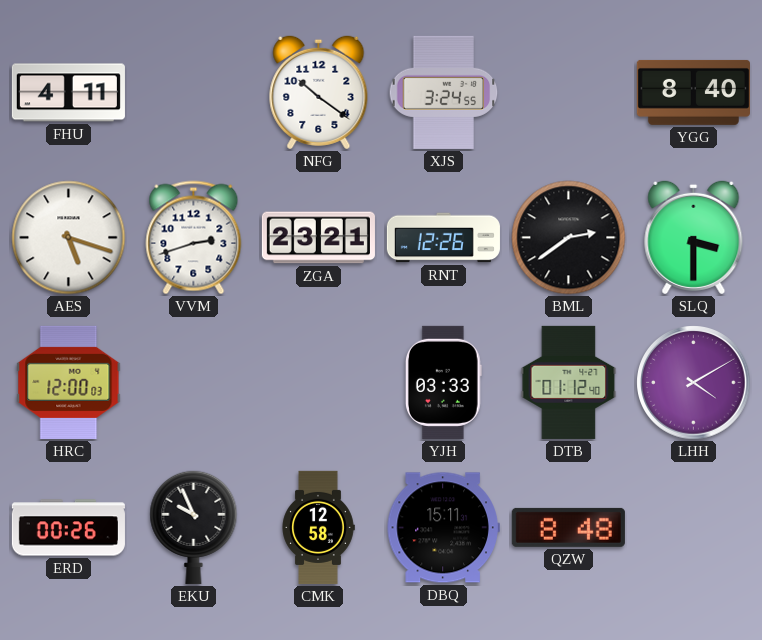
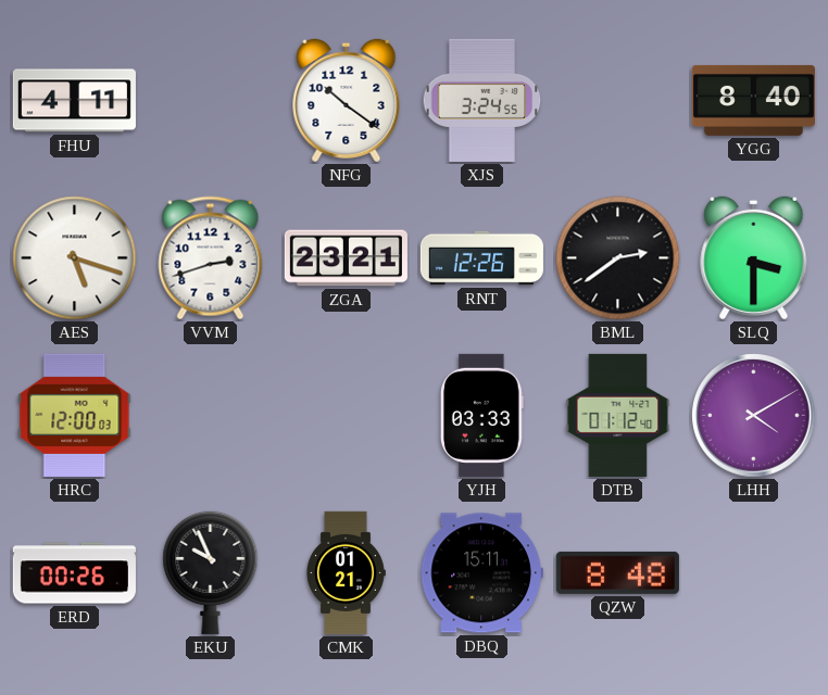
CMK: 12:58 -> 01:21
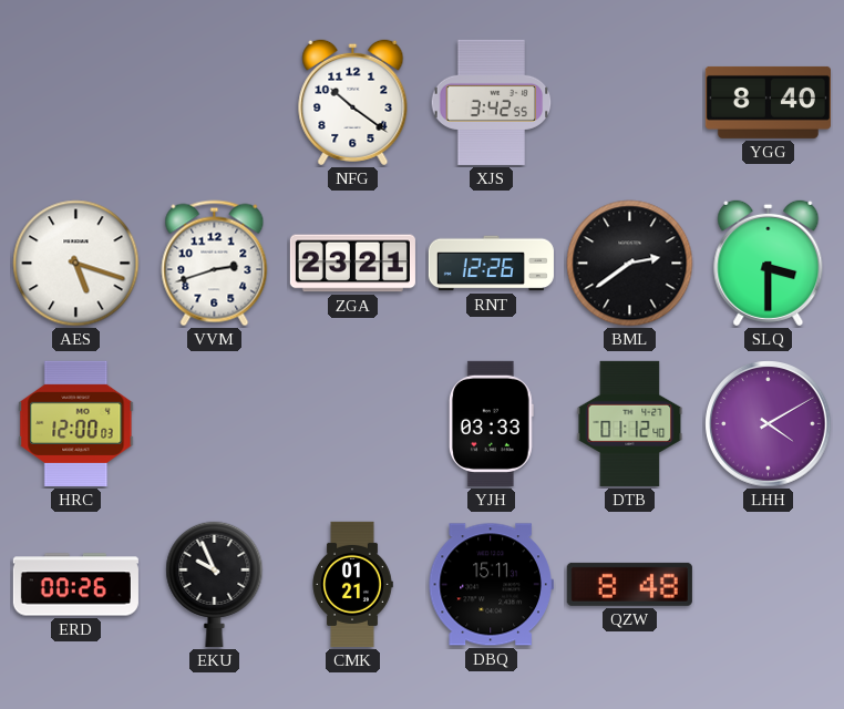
FHU: 4:11 -> none
XJS: 3:24 -> 3:42
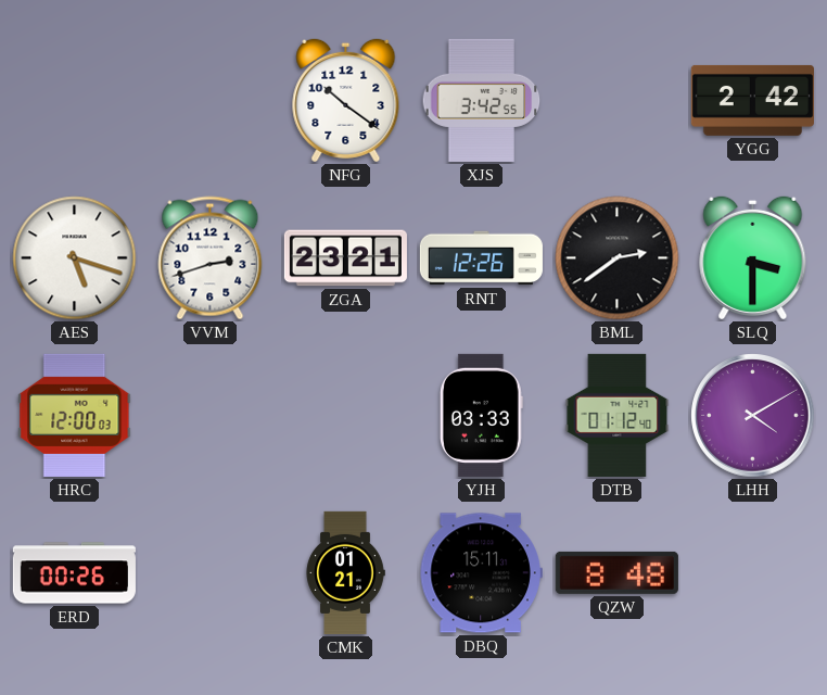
YGG: 8:40 -> 2:42
EKU: 9:56 -> none
